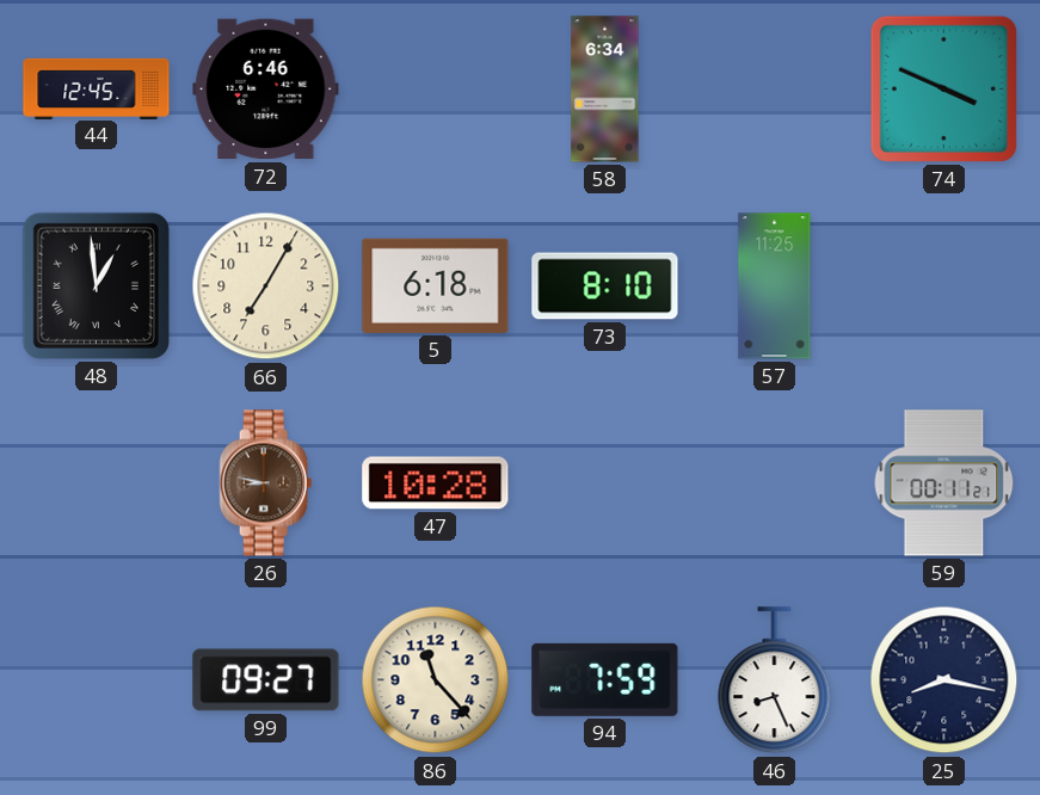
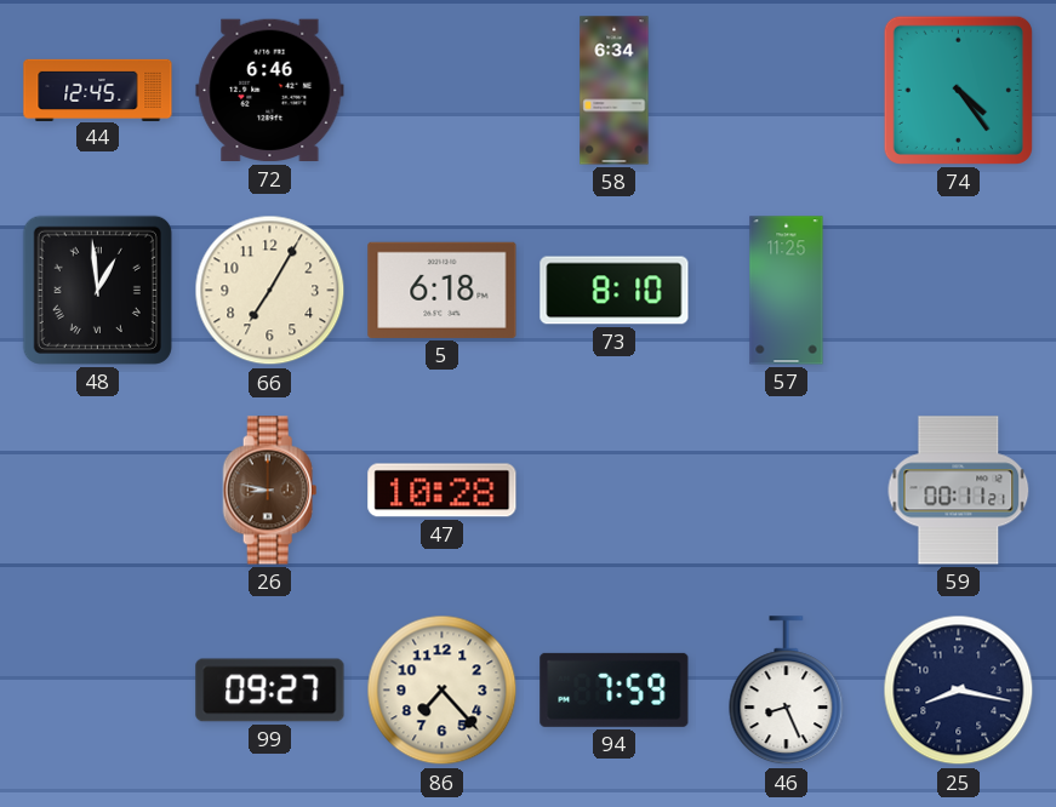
74: 3:49 -> 4:24
86: 11:23 -> 7:23
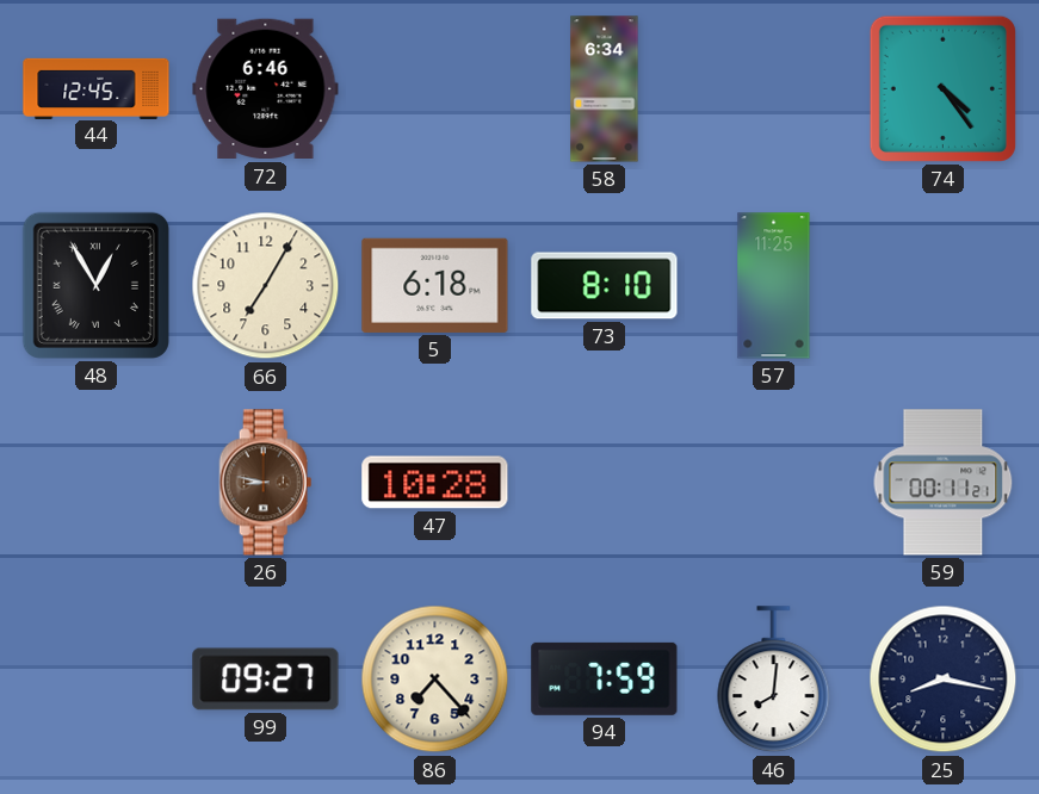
48: 12:59 -> 12:55
46: 8:26 -> 8:01
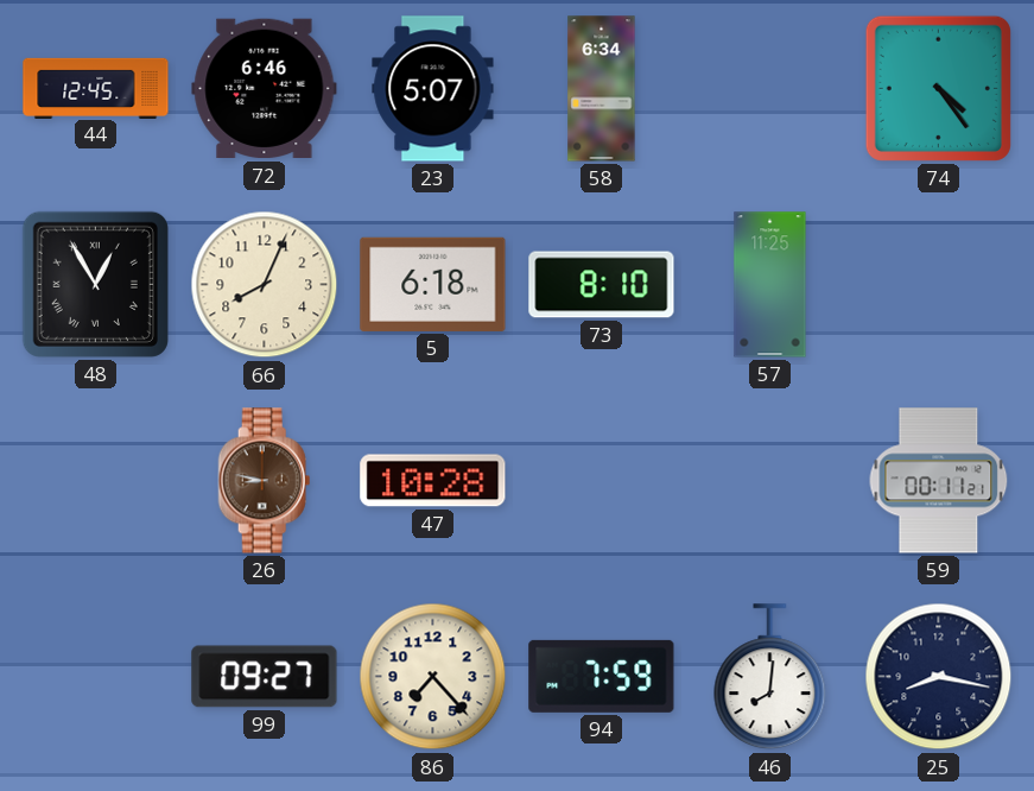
23: none -> 5:07
66: 7:05 -> 8:04
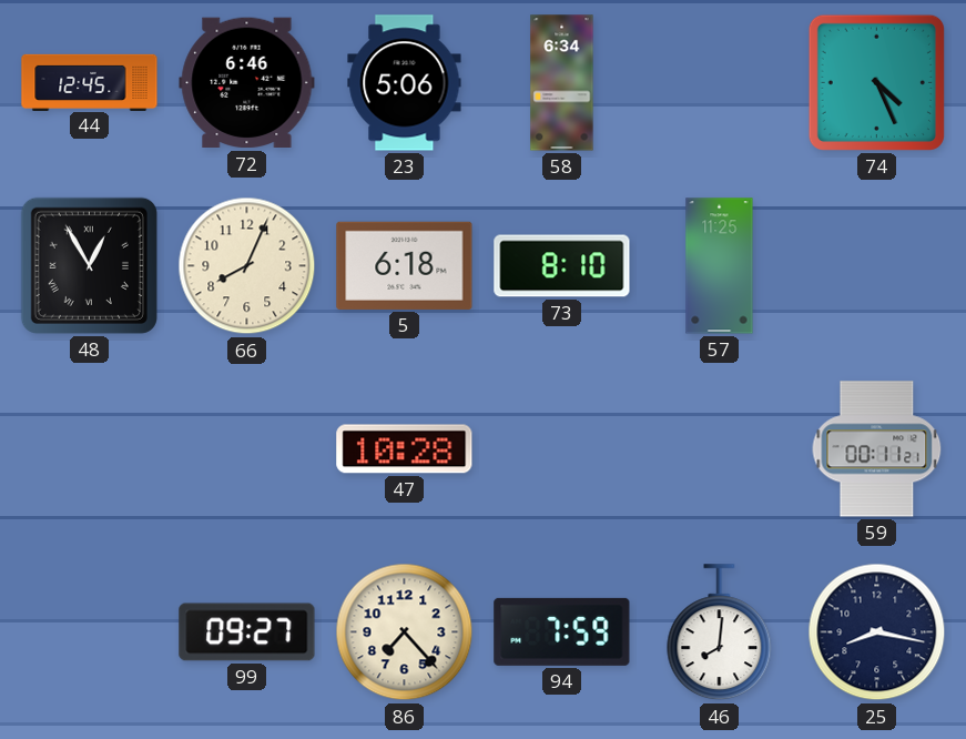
23: 5:07 -> 5:06
74: 4:24 -> 4:26
26: 8:47 -> none
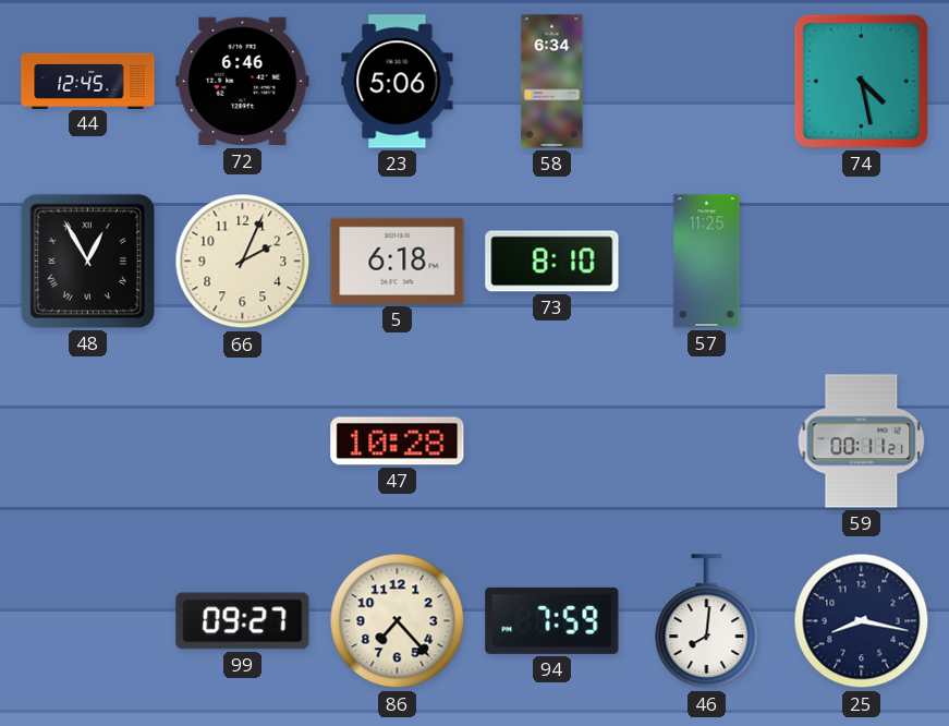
74: 4:26 -> 4:28
66: 8:04 -> 2:04
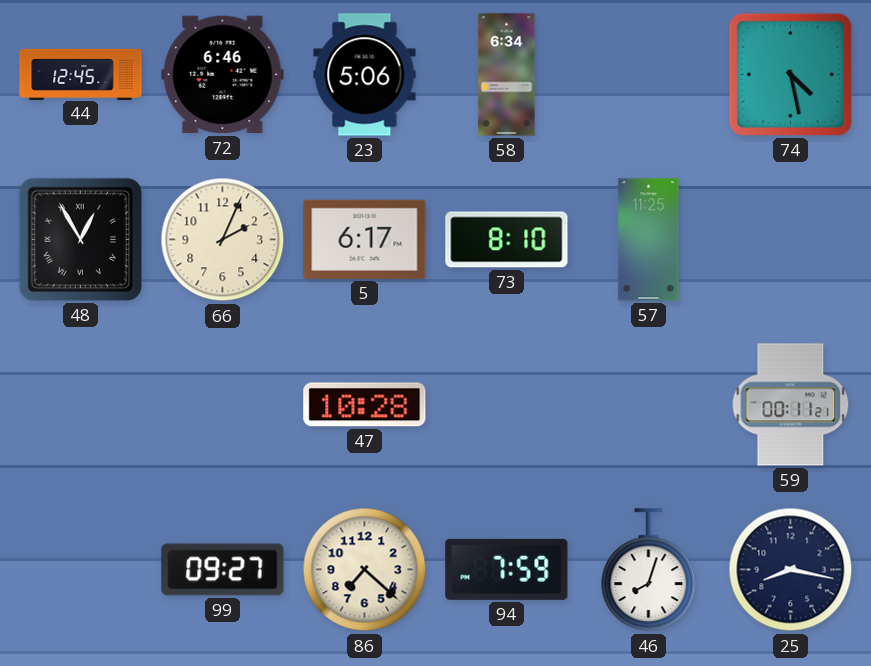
5: 6:18 -> 6:17
86: 7:23 -> 7:22
46: 8:01 -> 8:03
